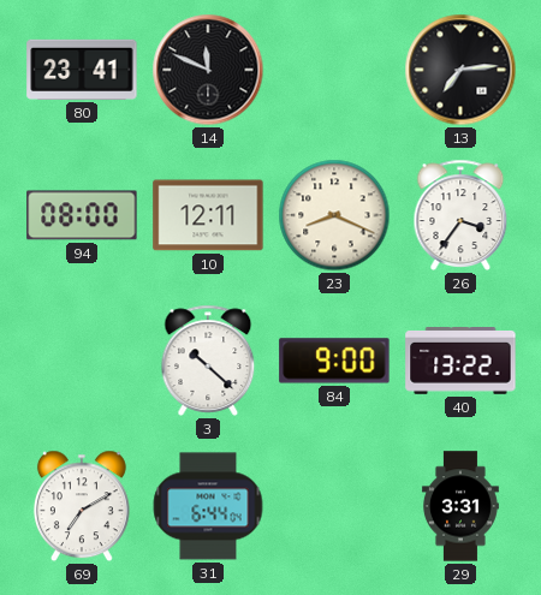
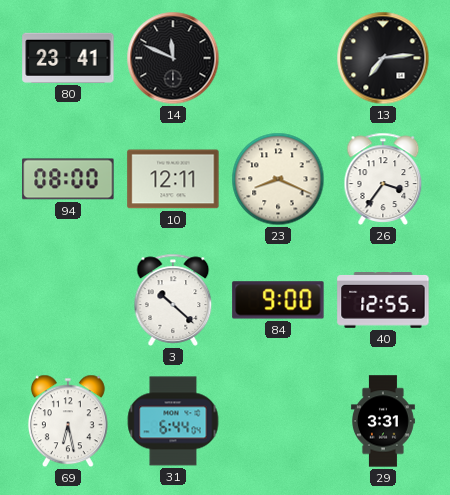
40: 13:22 -> 12:55
69: 7:10 -> 6:28
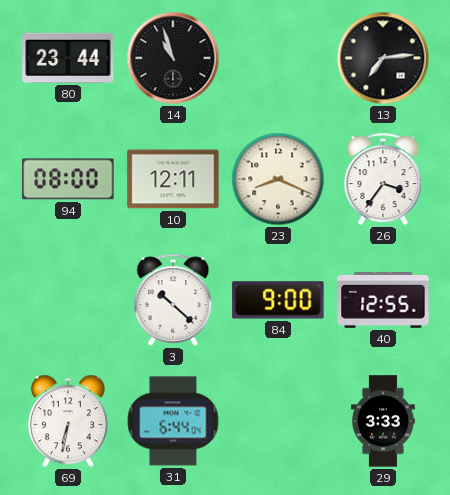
80: 23:41 -> 23:44
14: 11:49 -> 10:57
69: 6:28 -> 6:32
29: 3:31 -> 3:33
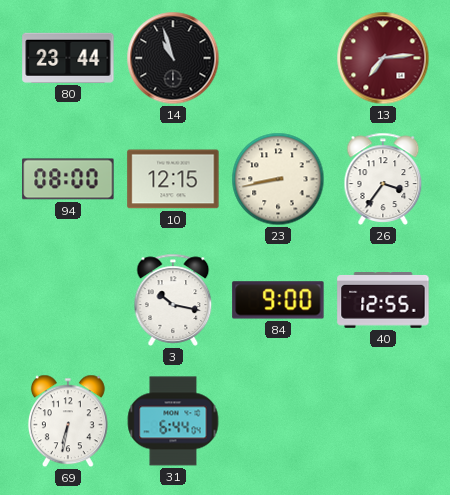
13 dial: black -> burgundy
10: 12:11 -> 12:15
23: 8:19 -> 8:43
3: 10:22 -> 10:17
29: 3:33 -> none
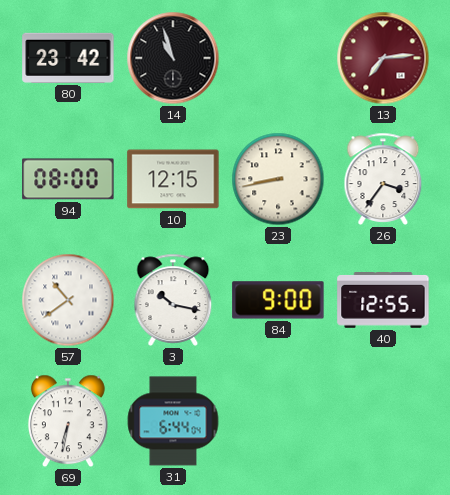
80: 23:44 -> 23:42
57: none -> 10:39
